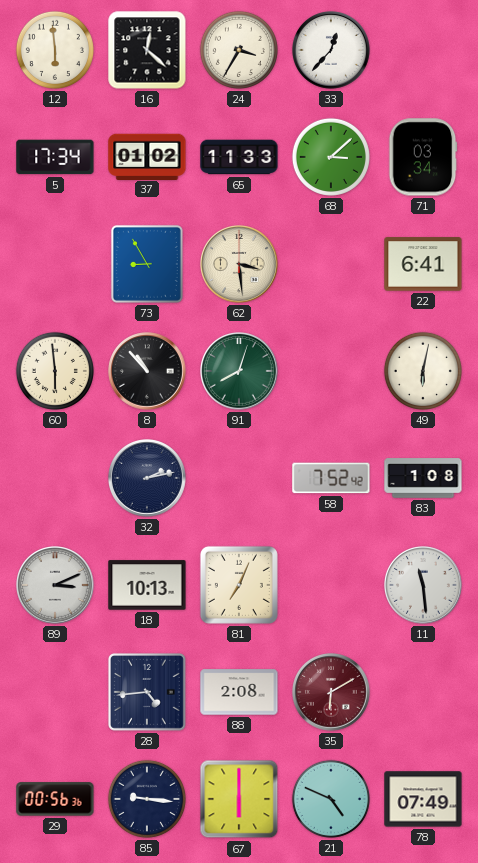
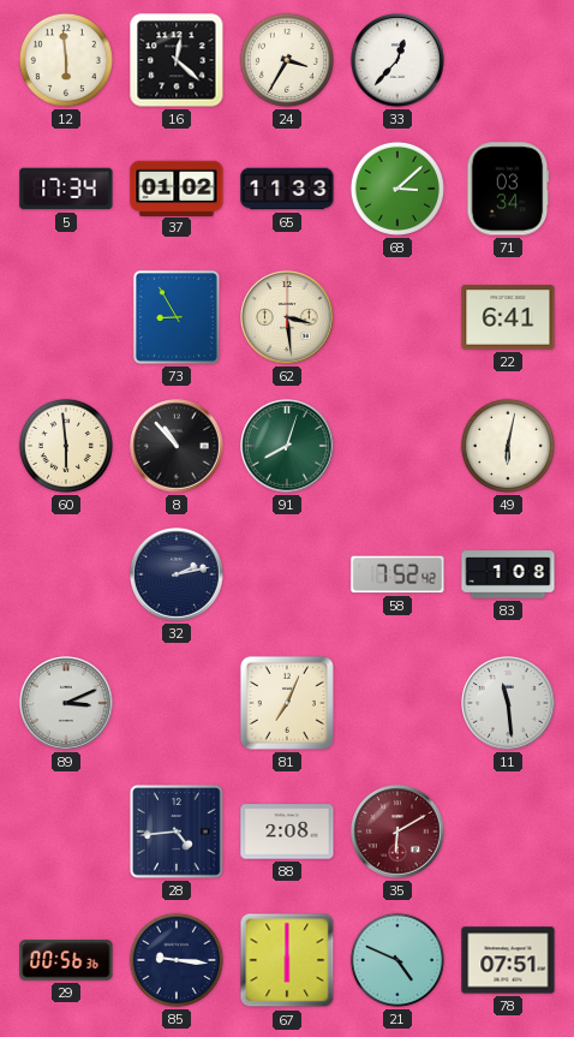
18: 10:13 -> none
78: 07:49 -> 07:51
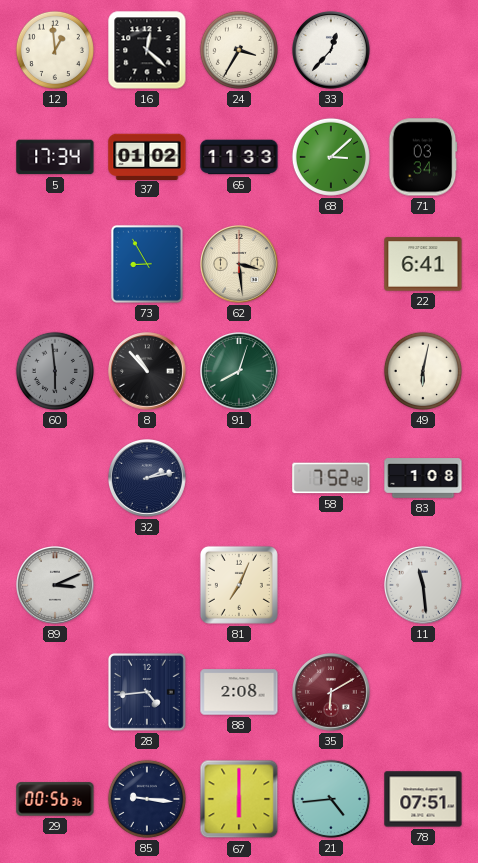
12: 5:59 -> 12:59
60 dial: cream -> grey
21: 4:49 -> 4:44
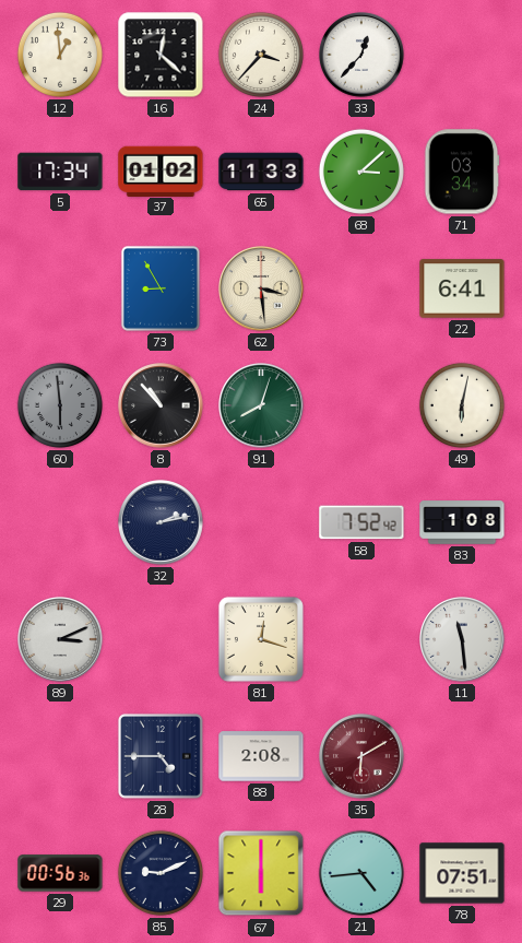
24: 3:35 -> 3:37
81: 7:04 -> 12:18
28: 4:44 -> 4:45
85: 9:16 -> 9:11
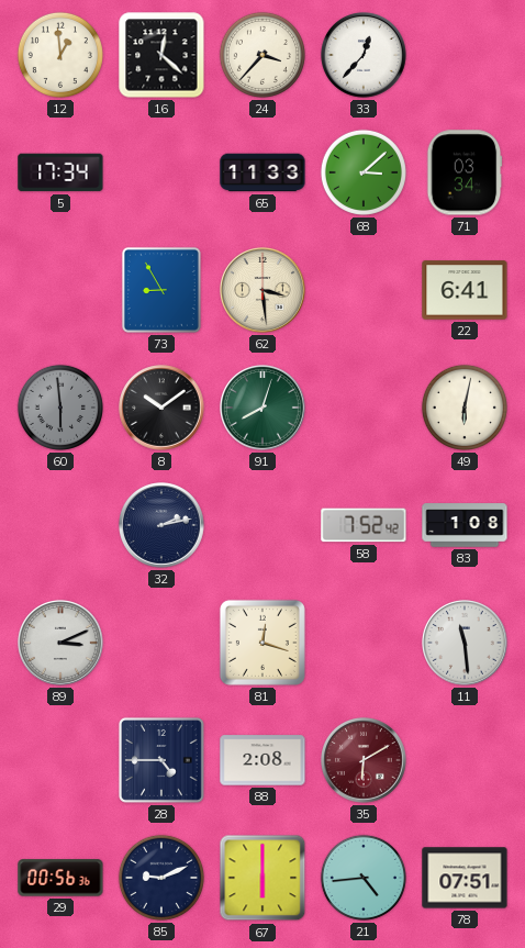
37: 01:02 -> none
8: 10:53 -> 10:09
